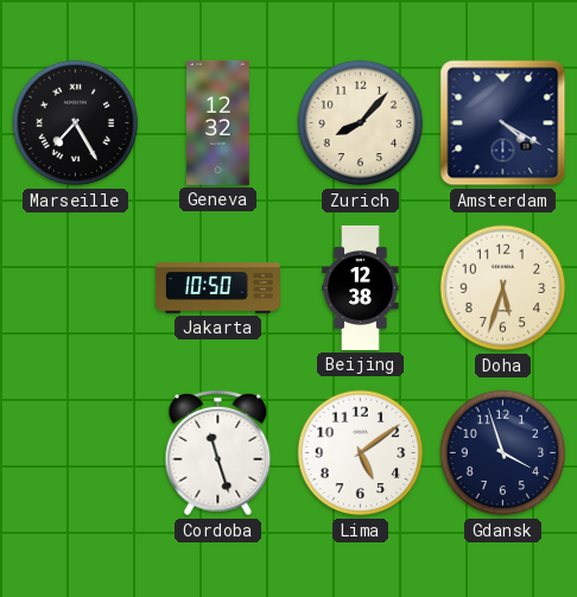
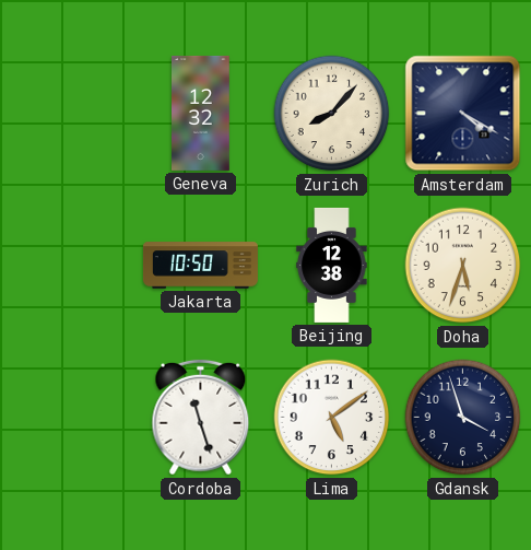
Marseille: 7:25 -> none
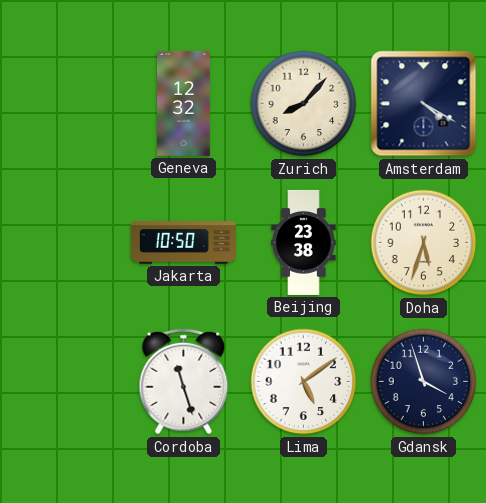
Beijing: 12:38 -> 23:38
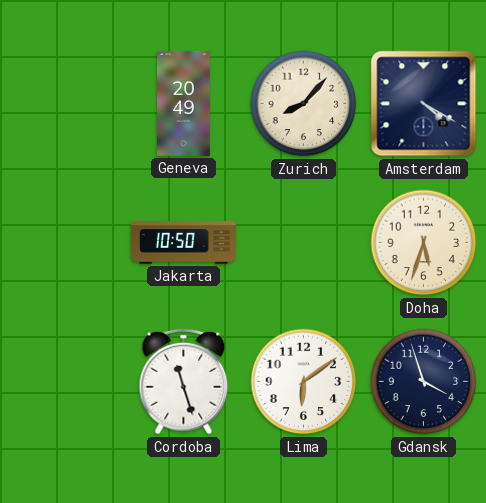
Geneva: 12:32 -> 20:49
Beijing: 23:38 -> none
Lima: 5:09 -> 6:09
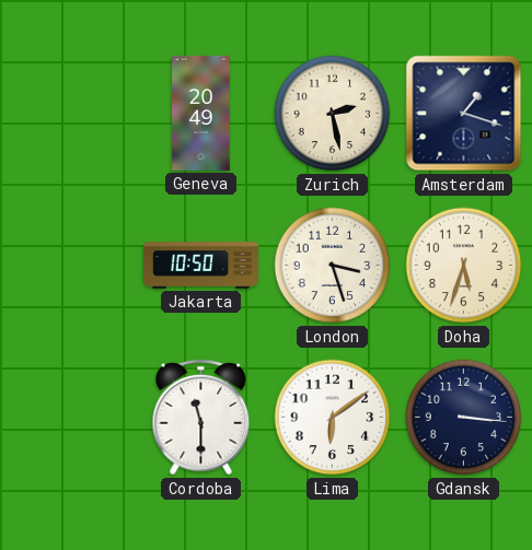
Zurich: 8:07 -> 2:28
Amsterdam: 4:20 -> 1:18
London: none -> 3:27
Cordoba: 11:27 -> 11:30
Gdansk: 3:57 -> 3:16
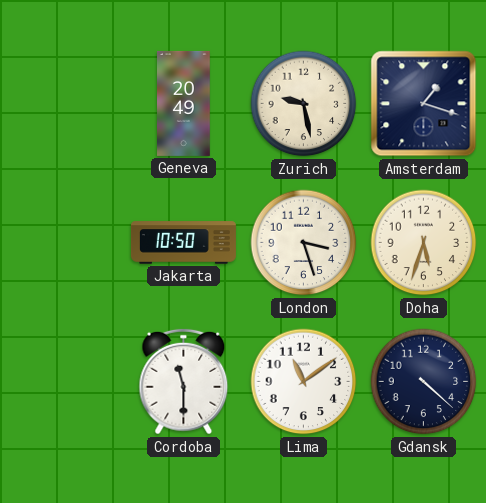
Zurich: 2:28 -> 9:28
Lima: 6:09 -> 11:09
Gdansk: 3:16 -> 4:22
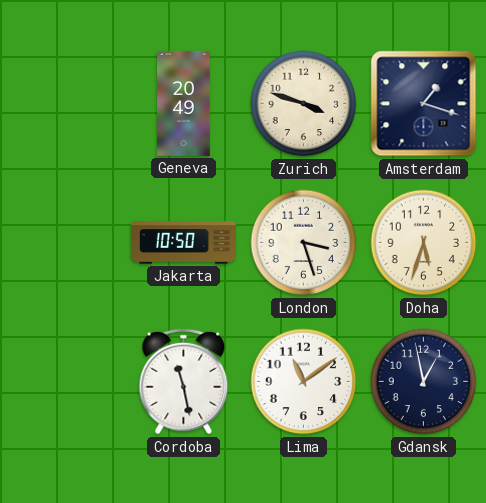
Zurich: 9:28 -> 3:48
Cordoba: 11:30 -> 11:28
Gdansk: 4:22 -> 12:58
